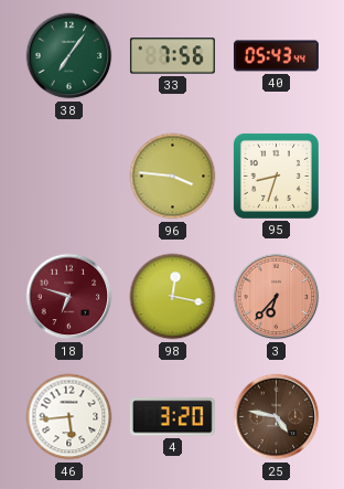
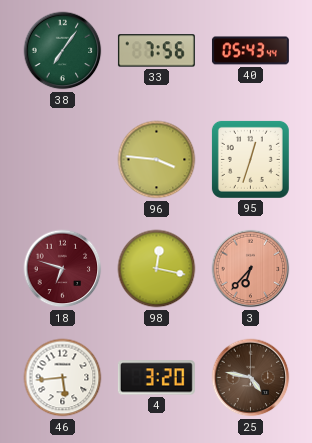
95: 8:33 -> 12:33
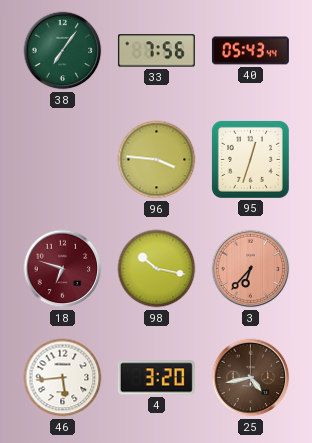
98: 12:17 -> 10:17
25: 4:47 -> 4:43
